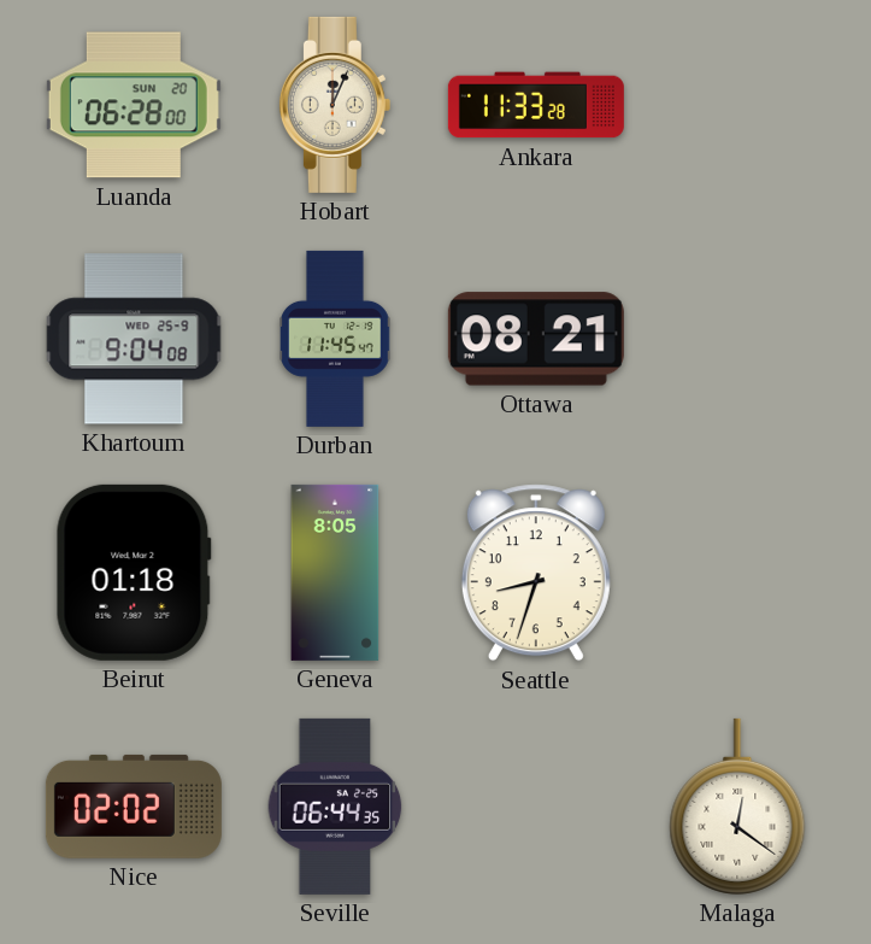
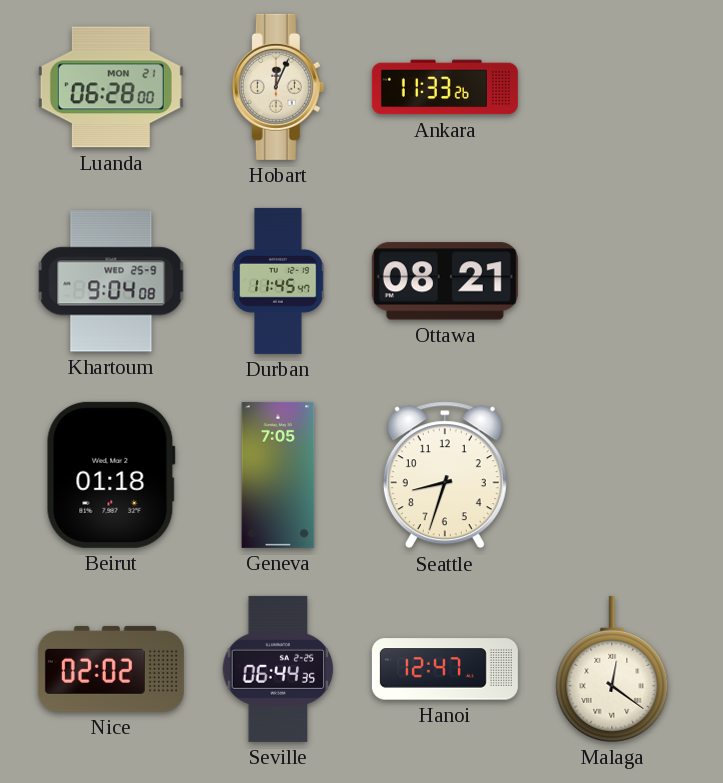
Luanda date: SUN 20 -> MON 21
Ankara: 11:33:28 -> 11:33:26
Geneva: 8:05 -> 7:05
Hanoi: none -> 12:47
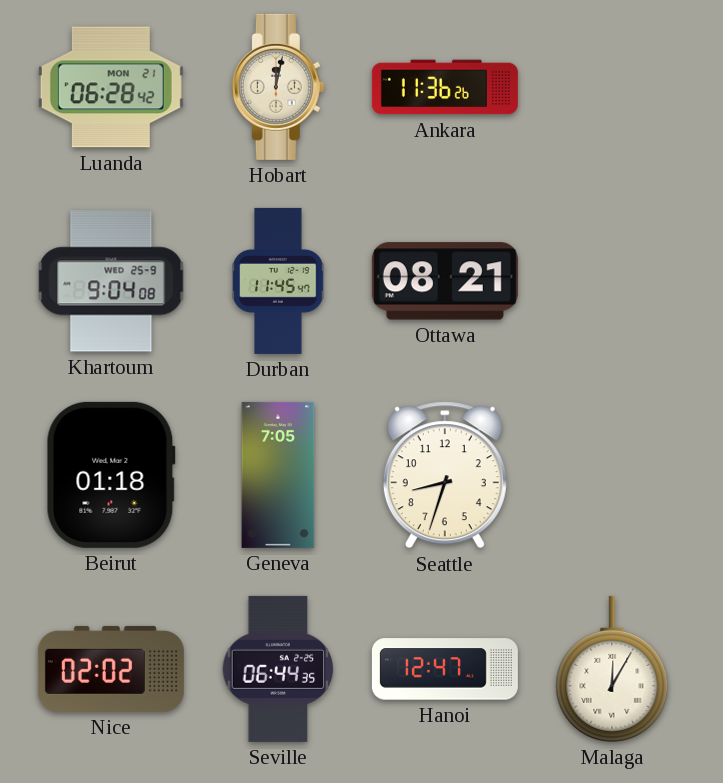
Luanda: 06:28:00 -> 06:28:42
Hobart: 12:04 -> 12:02
Ankara: 11:33 -> 11:36
Malaga: 12:21 -> 12:05
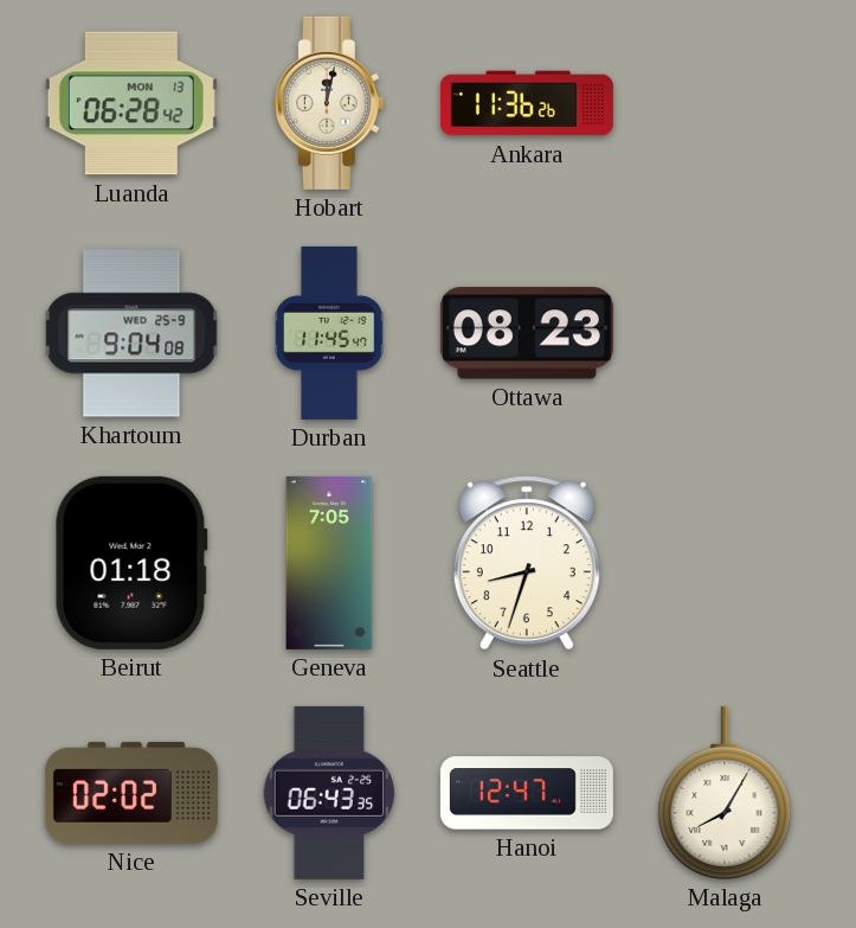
Luanda date: MON 21 -> MON 13
Ottawa: 08:21 -> 08:23
Seville: 06:44 -> 06:43
Malaga: 12:05 -> 8:05
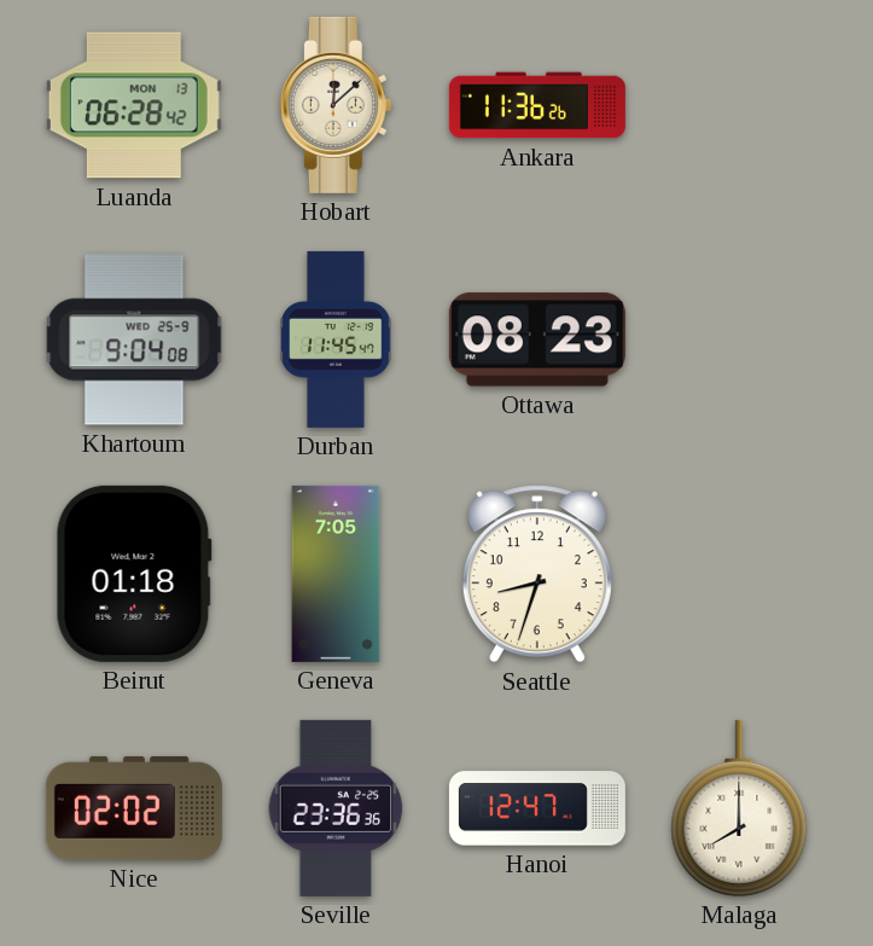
Hobart: 12:02 -> 12:08
Seville: 06:43 -> 23:36
Malaga: 8:05 -> 8:00
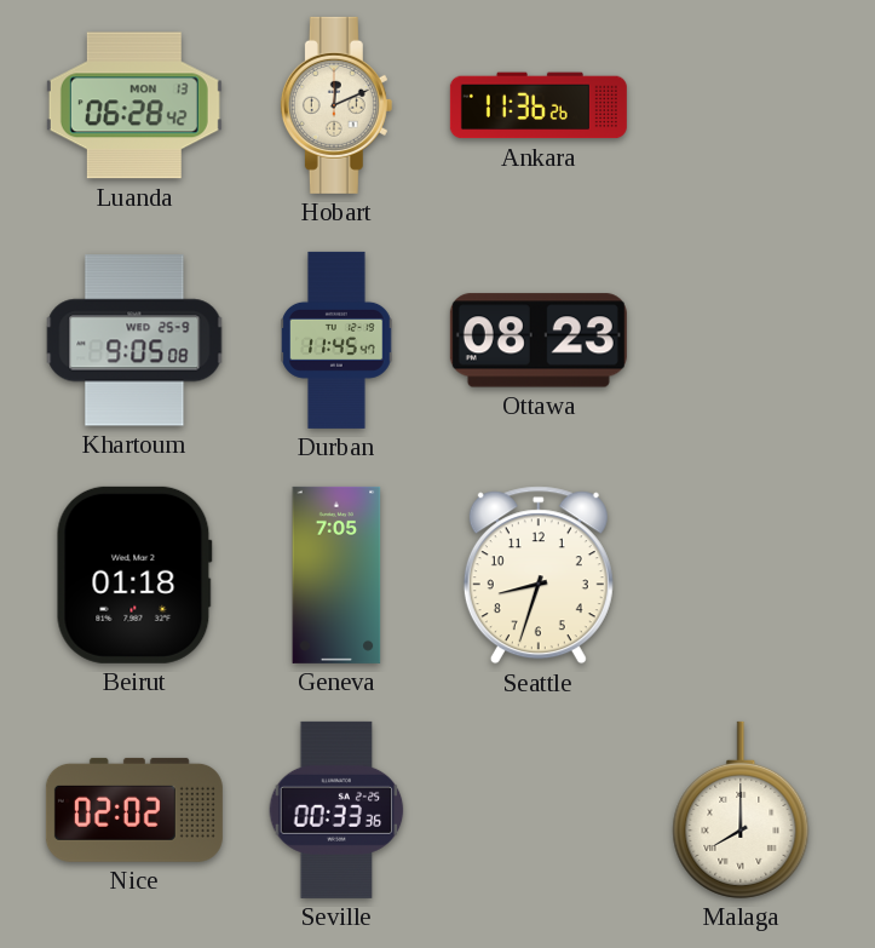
Hobart: 12:08 -> 12:11
Khartoum: 9:04 -> 9:05
Seville: 23:36 -> 00:33
Hanoi: 12:47 -> none
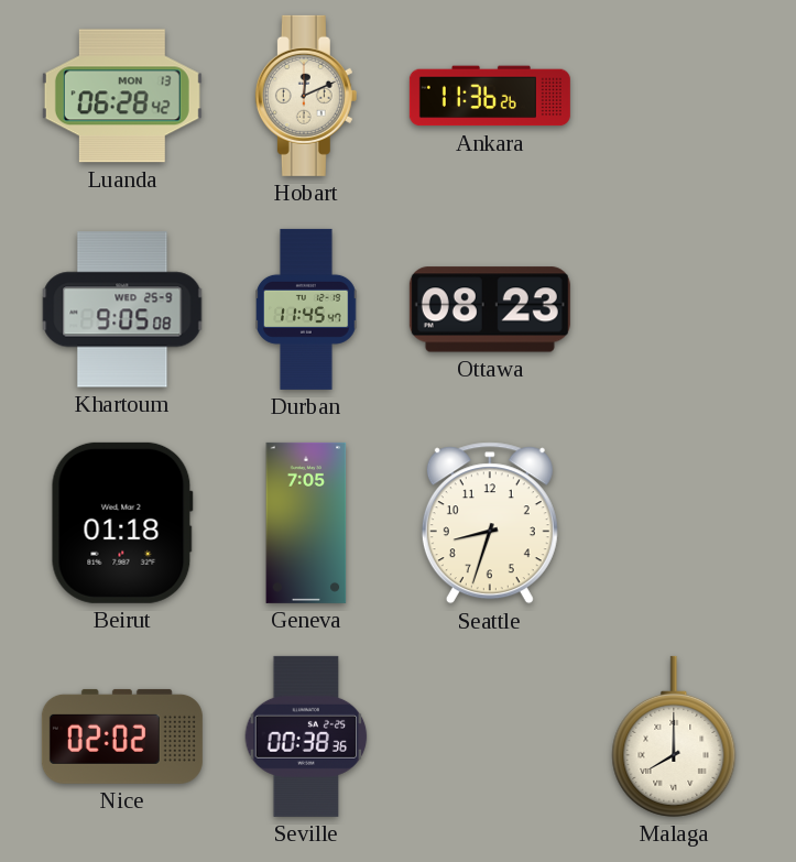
Seville: 00:33 -> 00:38
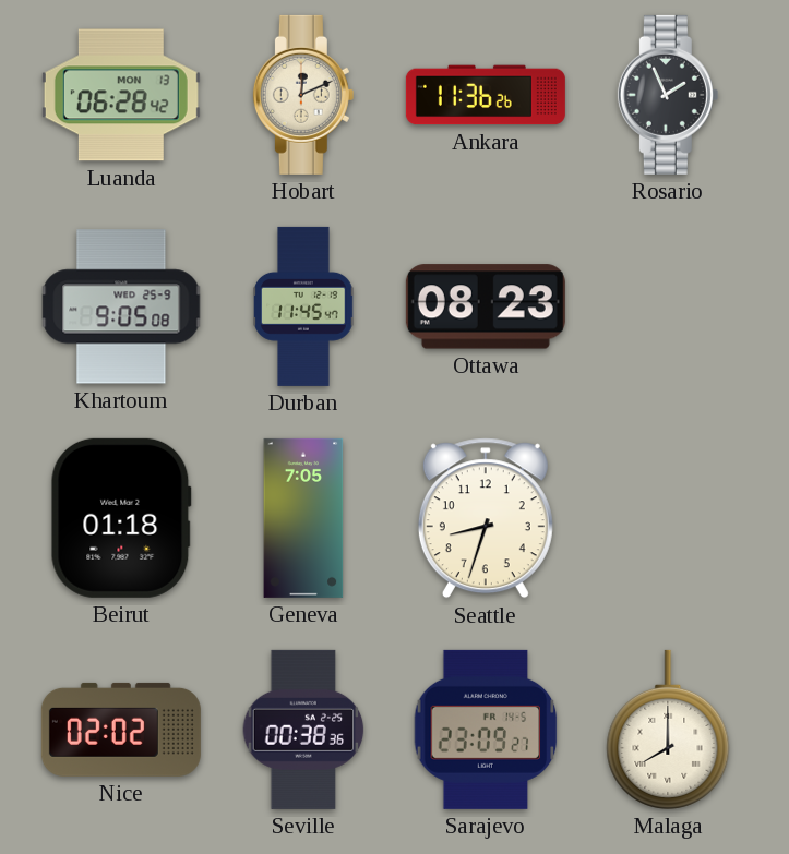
Rosario: none -> 1:56
Sarajevo: none -> 23:09
